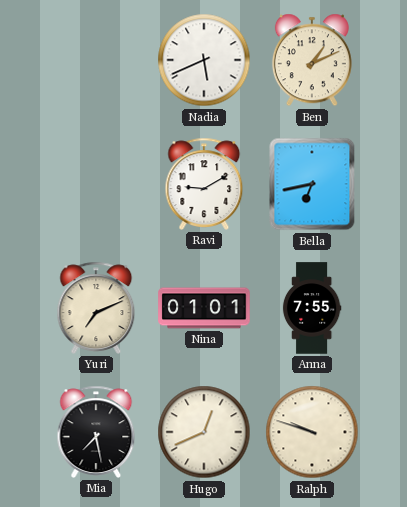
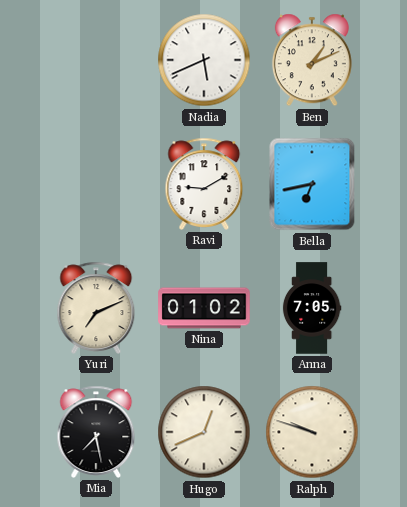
Nina: 01:01 -> 01:02
Anna: 7:55 -> 7:05
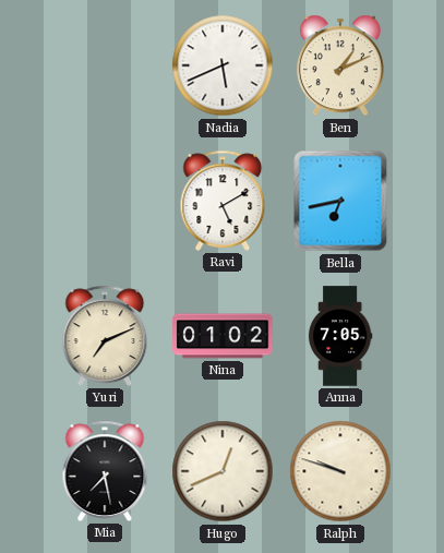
Ravi: 9:10 -> 5:10
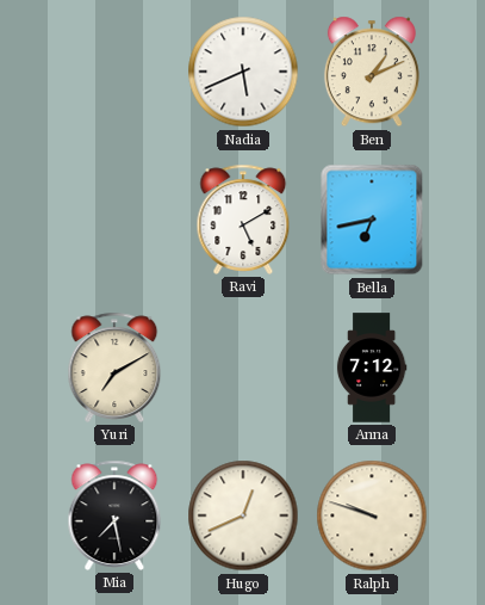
Yuri: 7:11 -> 7:10
Nina: 01:02 -> none
Anna: 7:05 -> 7:12
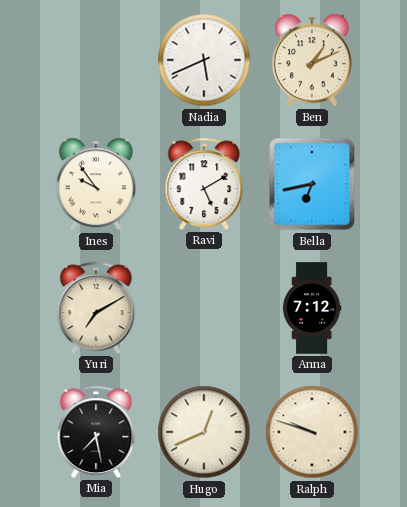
Ines: none -> 9:54
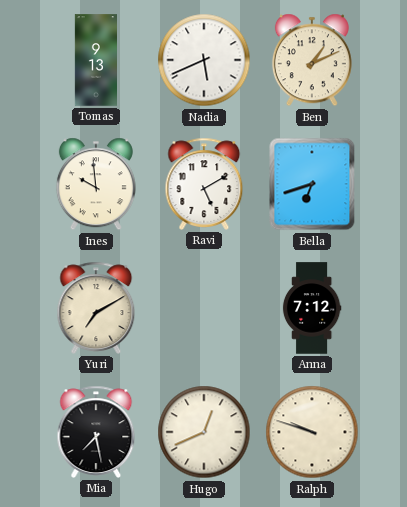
Tomas: none -> 9:13
Ines: 9:54 -> 9:59
Bella: 6:43 -> 6:42
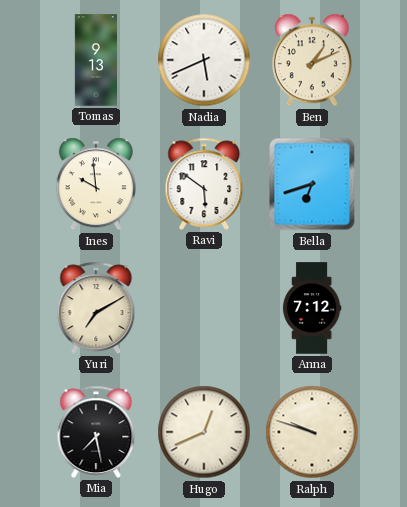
Ravi: 5:10 -> 5:51
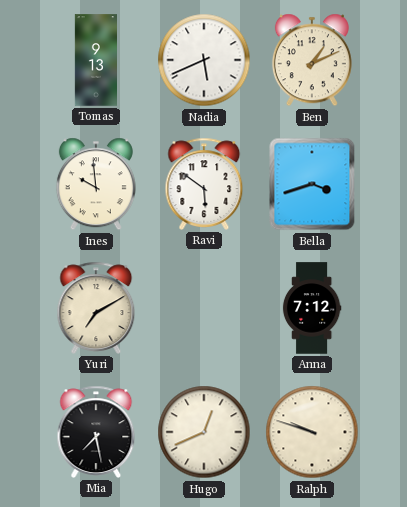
Bella: 6:42 -> 3:42
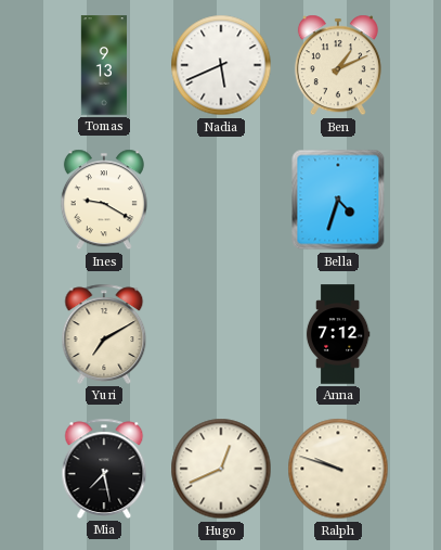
Ines: 9:59 -> 9:20
Ravi: 5:51 -> none
Bella: 3:42 -> 4:33
